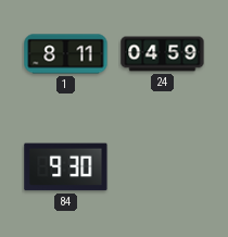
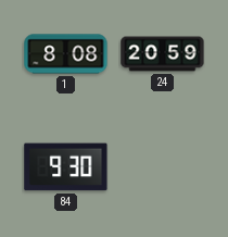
1: 8:11 -> 8:08
24: 04:59 -> 20:59
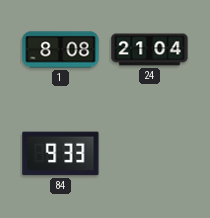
24: 20:59 -> 21:04
84: 9:30 -> 9:33
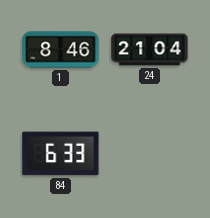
1: 8:08 -> 8:46
84: 9:33 -> 6:33
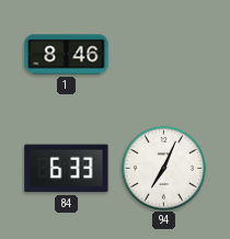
24: 21:04 -> none
94: none -> 7:04
